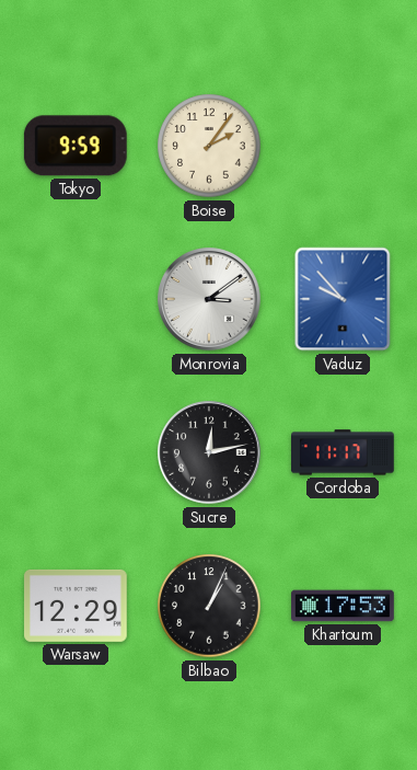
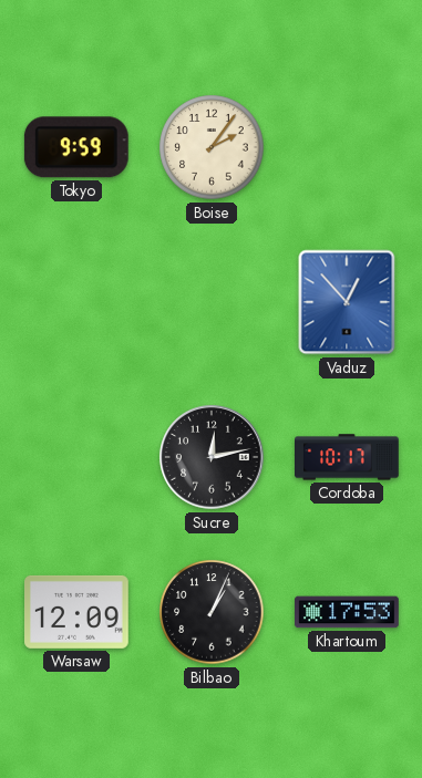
Monrovia: 3:09 -> none
Vaduz: 9:53 -> 12:53
Cordoba: 11:17 -> 10:17
Warsaw: 12:29 -> 12:09
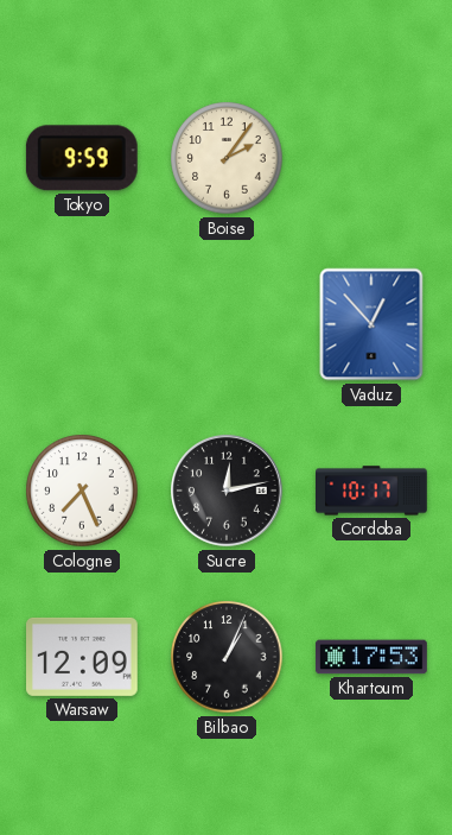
Cologne: none -> 7:26
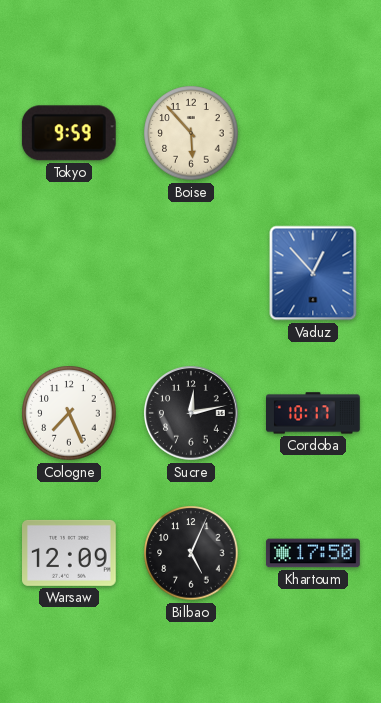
Boise: 2:06 -> 5:53
Bilbao: 1:04 -> 5:04
Khartoum: 17:53 -> 17:50
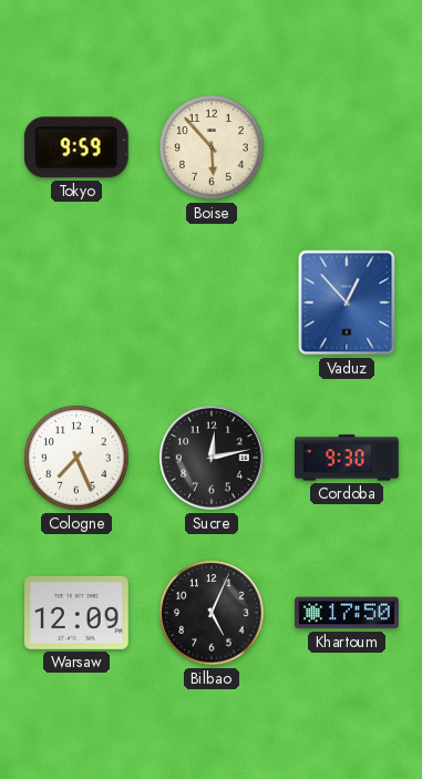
Cordoba: 10:17 -> 9:30
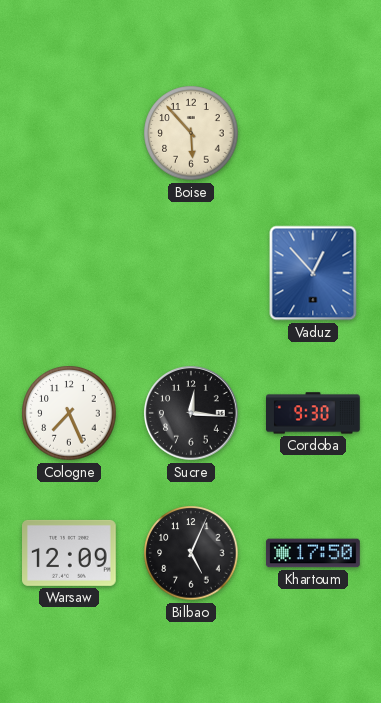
Tokyo: 9:59 -> none
Sucre: 12:13 -> 12:16
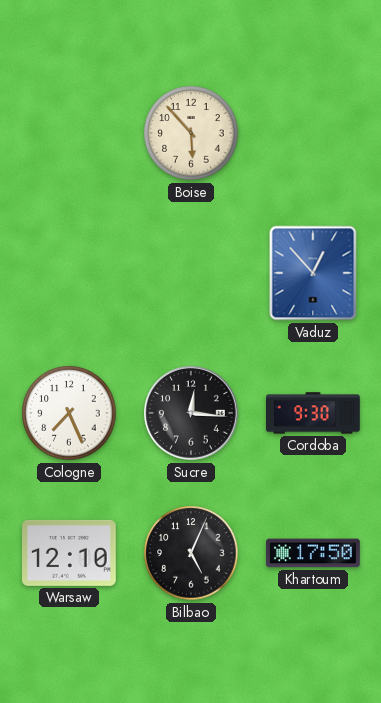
Warsaw: 12:09 -> 12:10
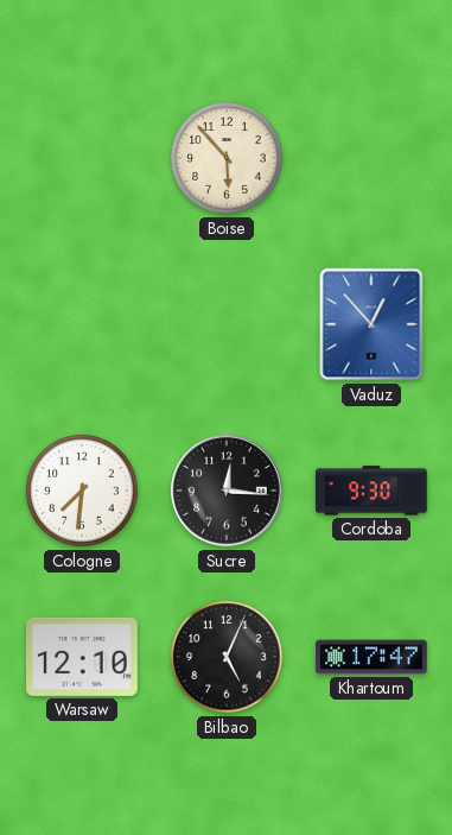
Cologne: 7:26 -> 7:31
Khartoum: 17:50 -> 17:47
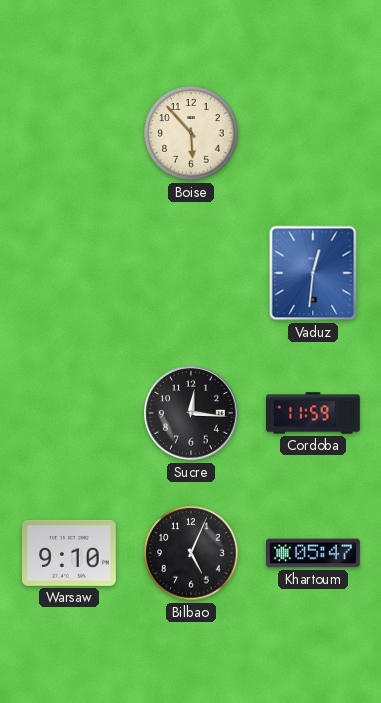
Vaduz: 12:53 -> 12:31
Cologne: 7:31 -> none
Cordoba: 9:30 -> 11:59
Warsaw: 12:10 -> 9:10
Khartoum: 17:47 -> 05:47
